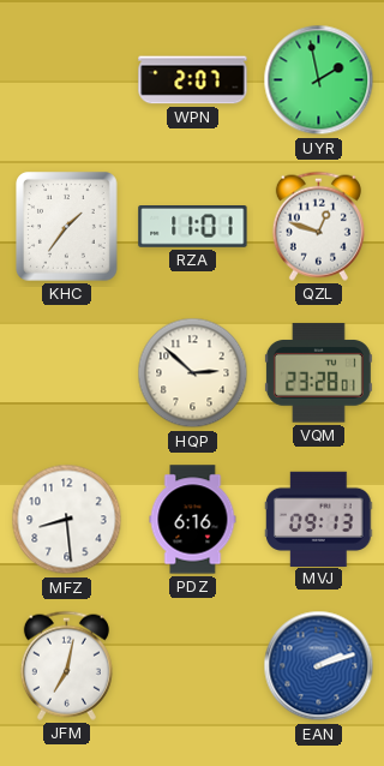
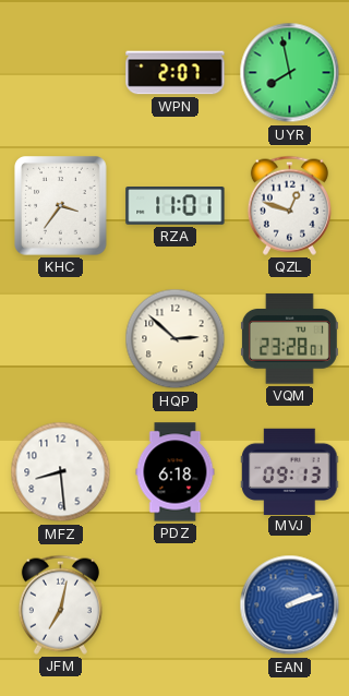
UYR: 1:58 -> 7:58
KHC: 1:36 -> 3:36
PDZ: 6:16 -> 6:18
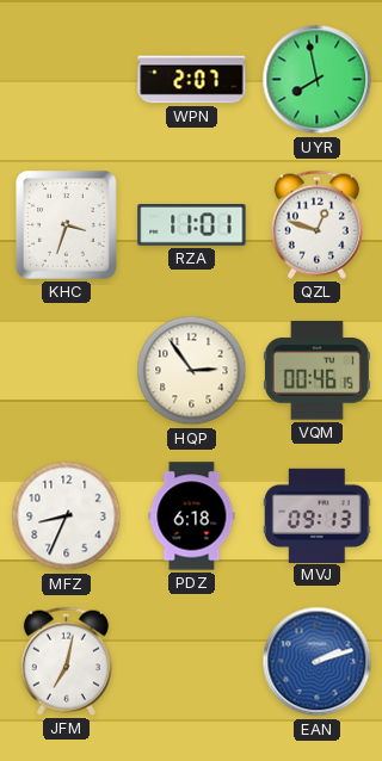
KHC: 3:36 -> 3:33
HQP: 2:52 -> 2:54
VQM: 23:28 -> 00:46
MFZ: 8:29 -> 8:34
